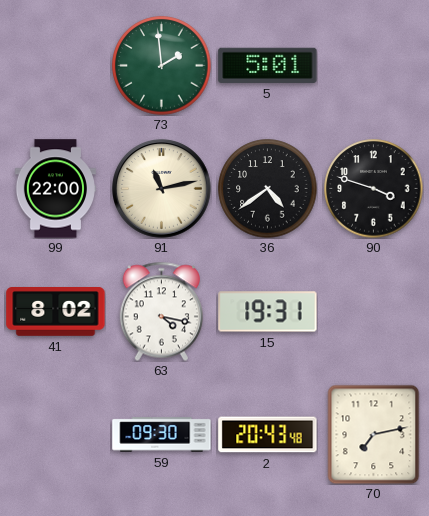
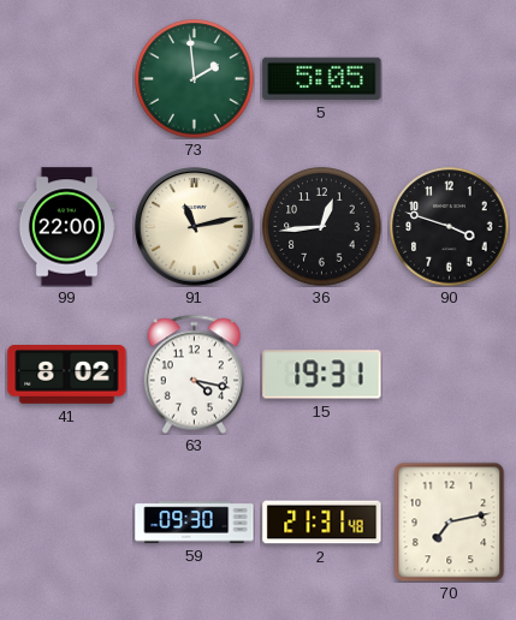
5: 5:01 -> 5:05
36: 4:39 -> 12:44
2: 20:43 -> 21:31
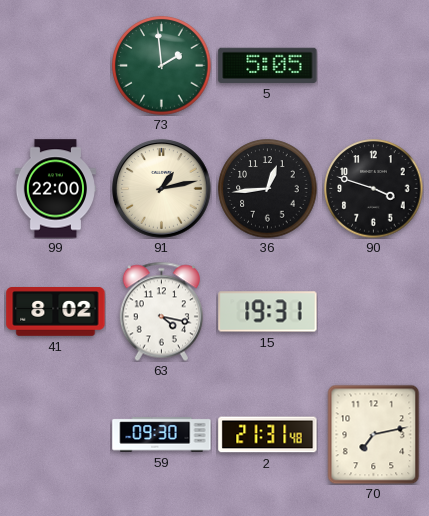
91: 11:13 -> 1:13
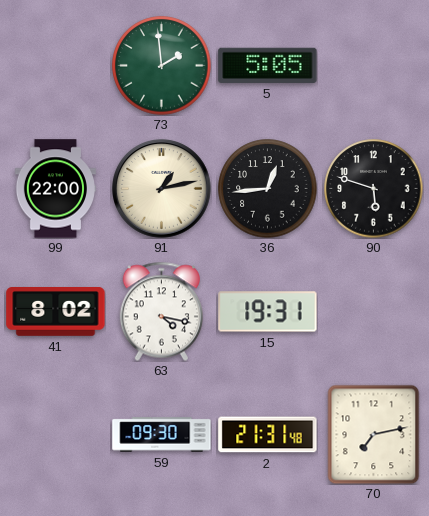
90: 3:48 -> 5:48
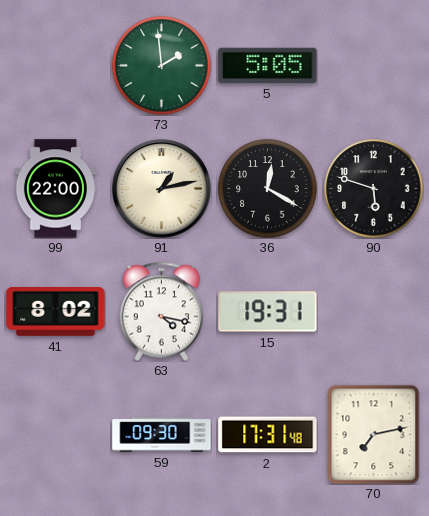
36: 12:44 -> 12:20
2: 21:31 -> 17:31
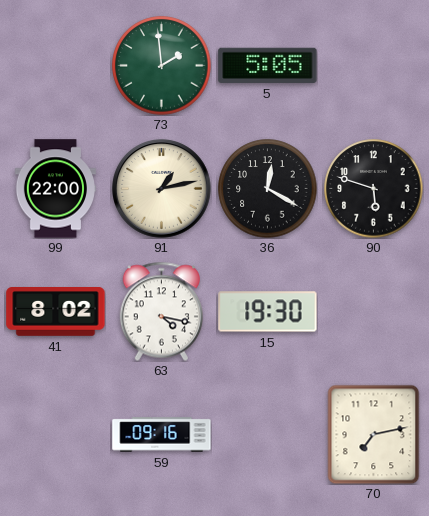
15: 19:31 -> 19:30
59: 09:30 -> 09:16
2: 17:31 -> none
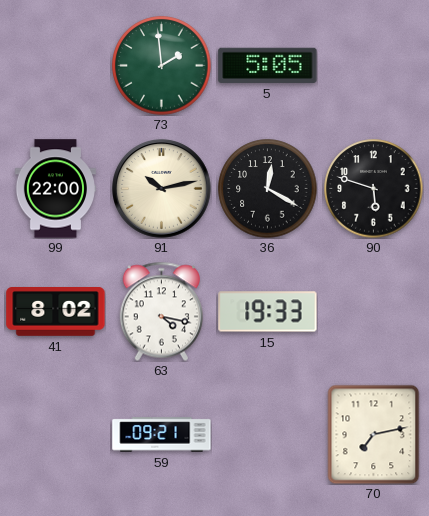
91: 1:13 -> 10:13
15: 19:30 -> 19:33
59: 09:16 -> 09:21
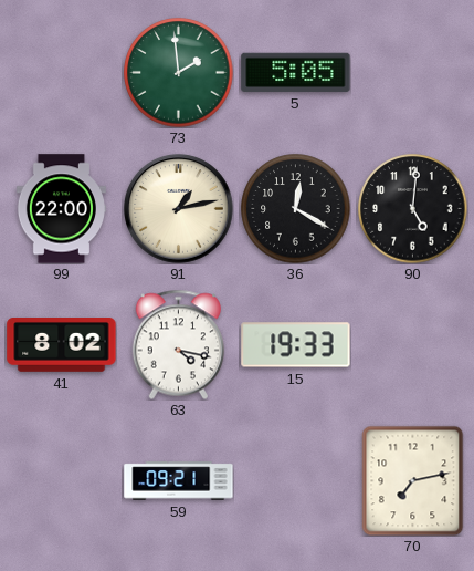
91: 10:13 -> 1:13
90: 5:48 -> 5:01
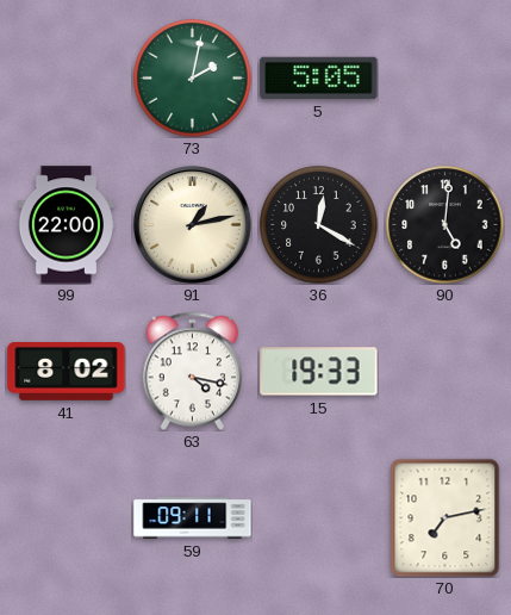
73: 1:59 -> 2:02
59: 09:21 -> 09:11
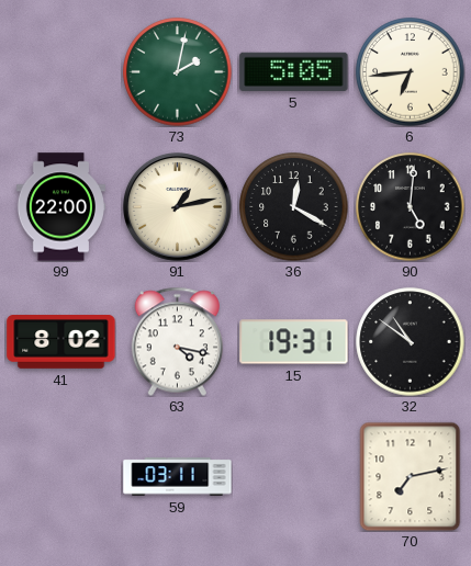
6: none -> 6:44
15: 19:33 -> 19:31
32: none -> 10:51
59: 09:11 -> 03:11
